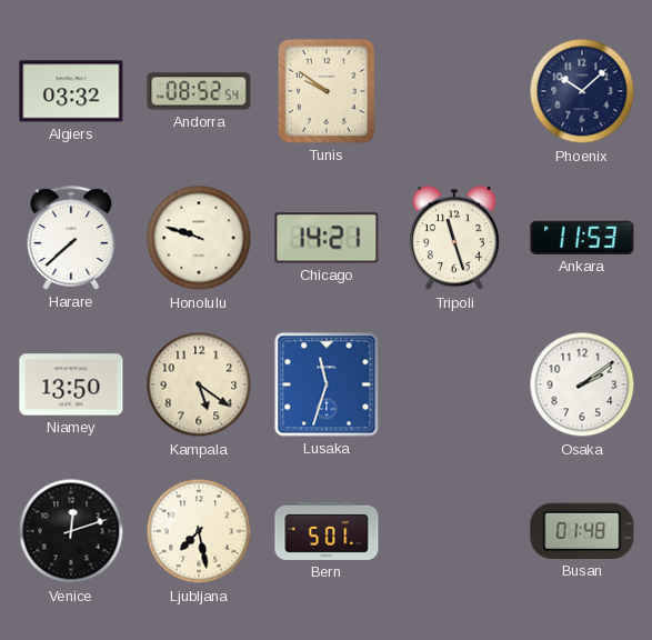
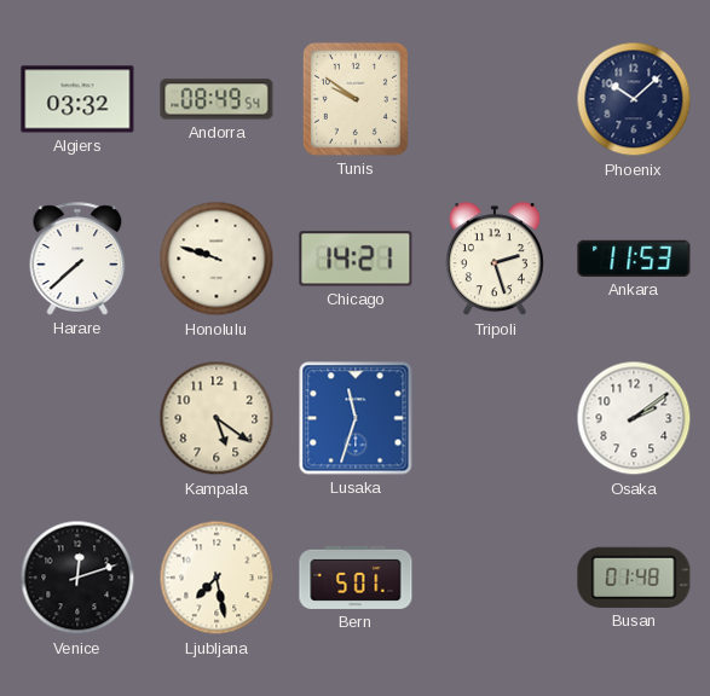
Andorra: 08:52 -> 08:49
Tripoli: 11:27 -> 2:27
Niamey: 13:50 -> none
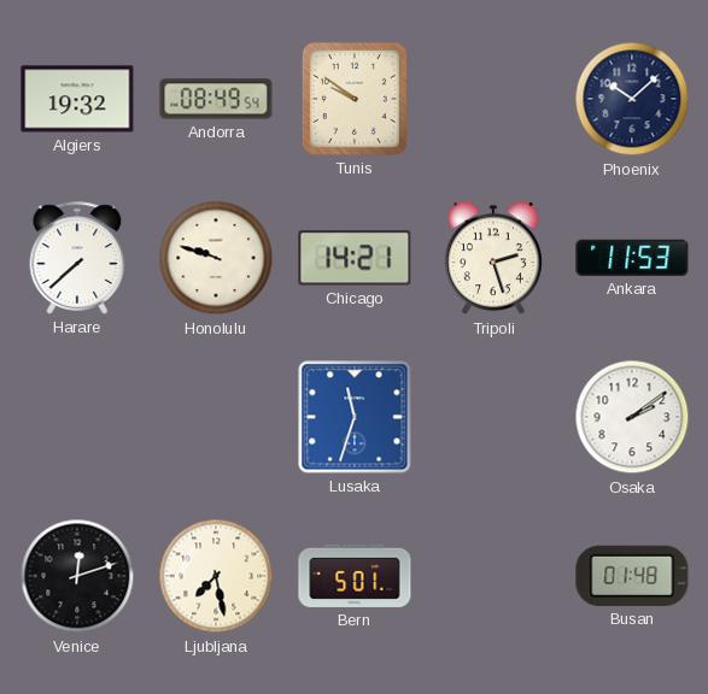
Algiers: 03:32 -> 19:32
Kampala: 5:21 -> none
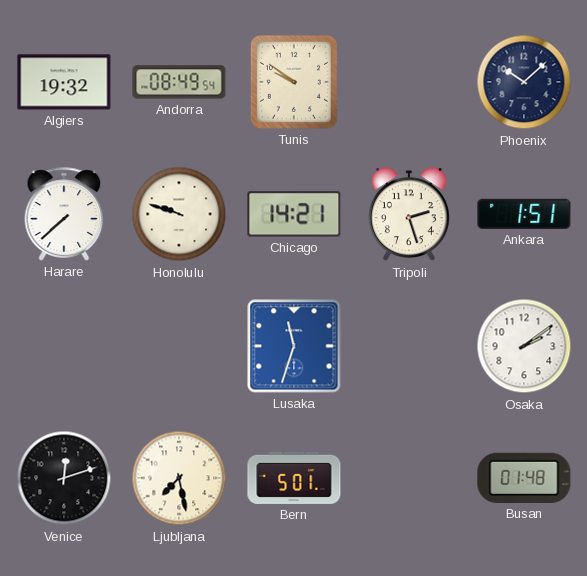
Ankara: 11:53 -> 1:51
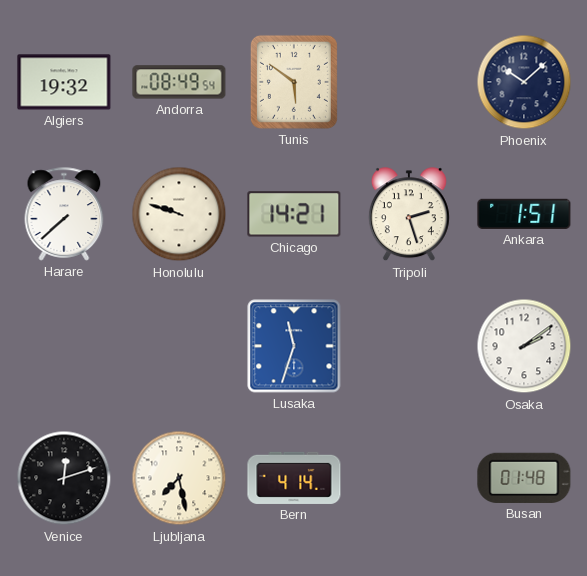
Tunis: 9:51 -> 5:51
Bern: 5:01 -> 4:14
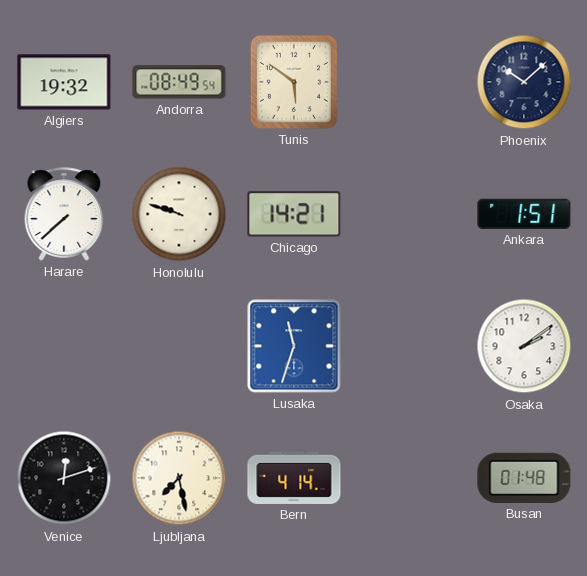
Tripoli: 2:27 -> none
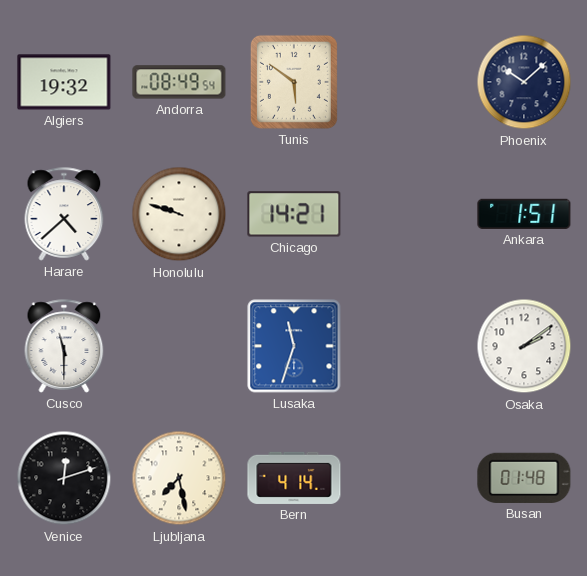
Harare: 7:38 -> 4:38
Cusco: none -> 11:30
